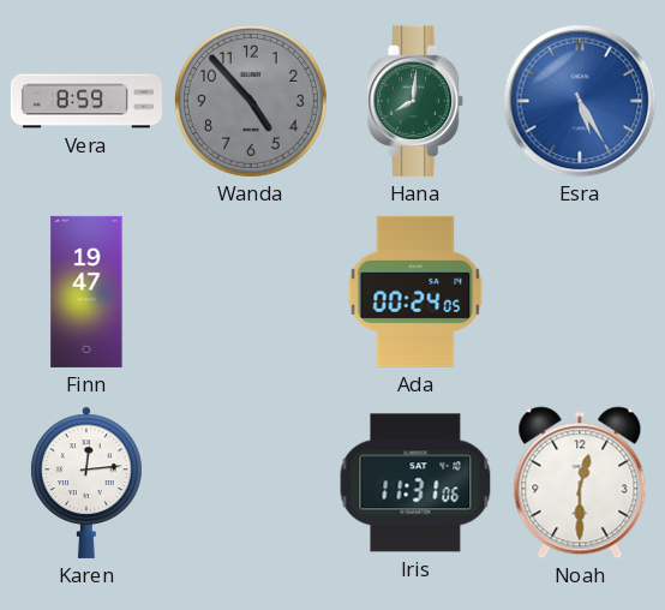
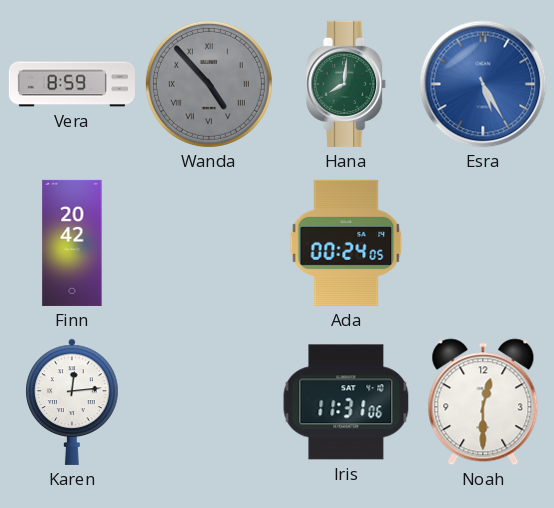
Wanda numerals: Arabic -> Roman
Finn: 19:47 -> 20:42
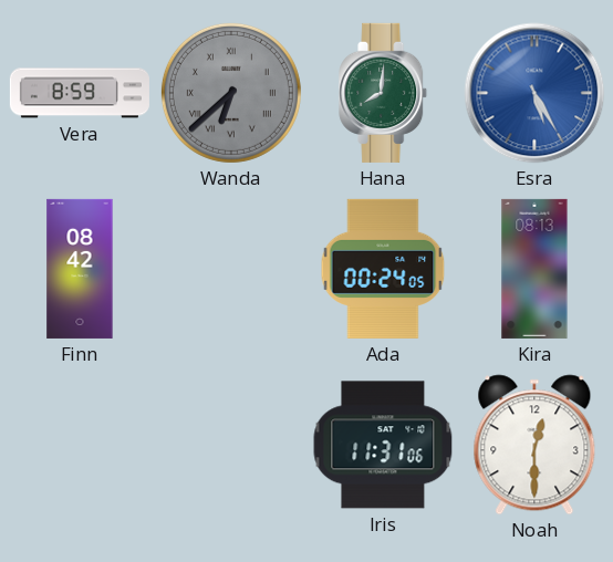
Wanda: 4:53 -> 6:38
Finn: 20:42 -> 08:42
Kira: none -> 08:13
Karen: 12:14 -> none
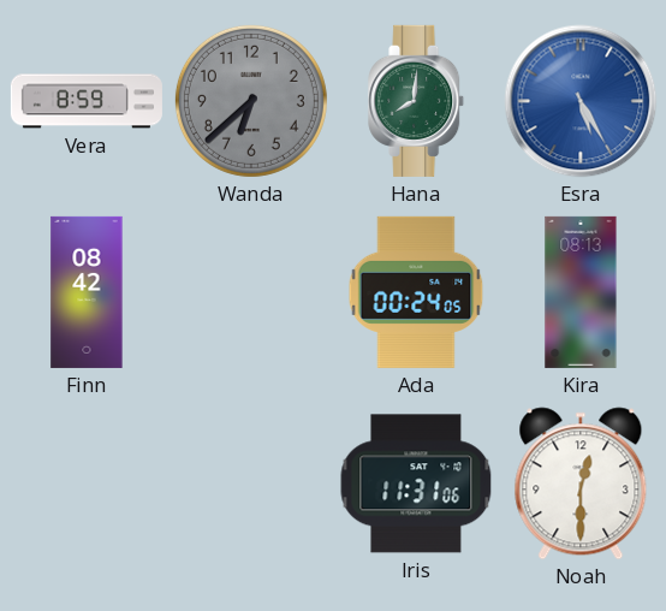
Wanda numerals: Roman -> Arabic
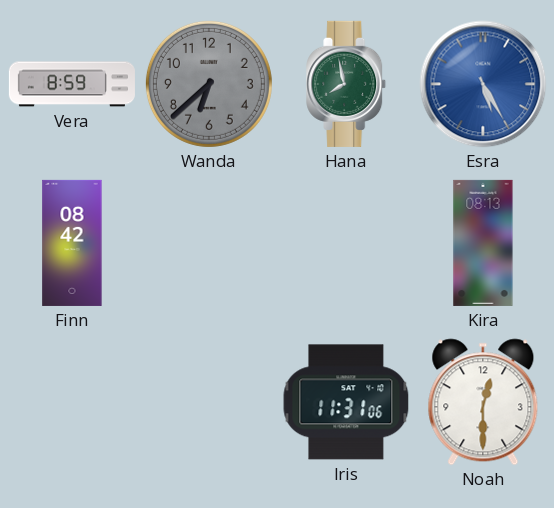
Hana: 8:01 -> 7:58
Ada: 00:24 -> none
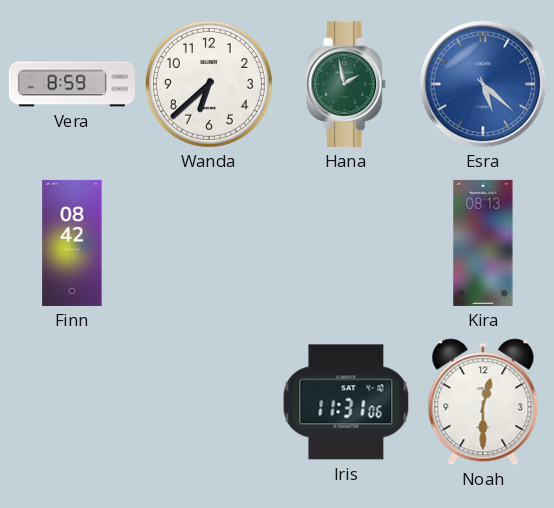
Wanda dial: grey -> white
Hana: 7:58 -> 1:58
Esra: 5:25 -> 5:22
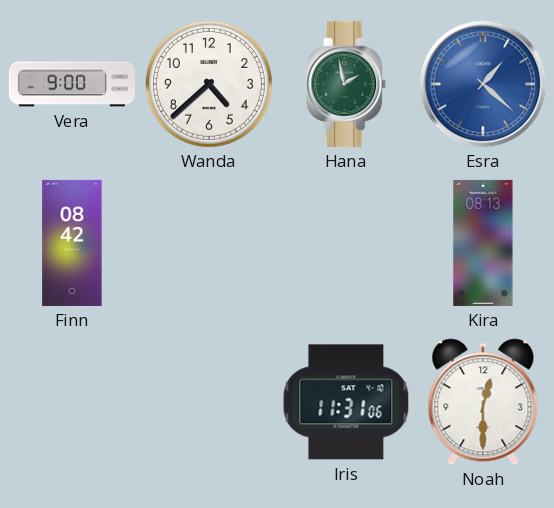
Vera: 8:59 -> 9:00
Wanda: 6:38 -> 4:38
Esra: 5:22 -> 1:22
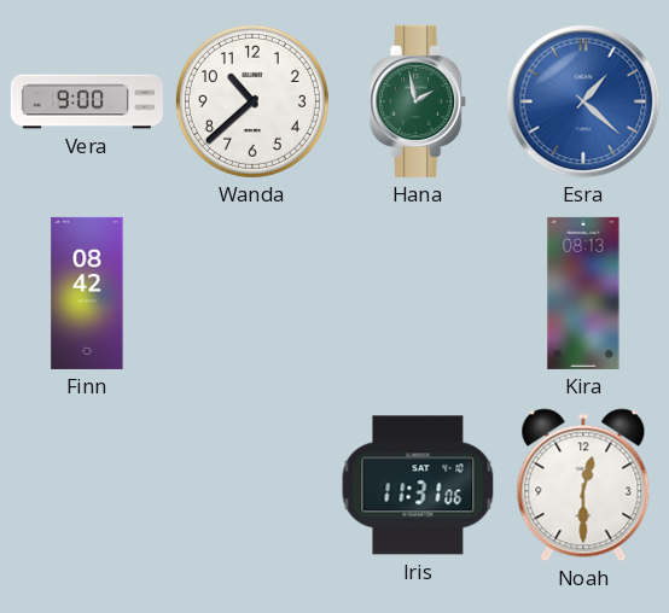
Wanda: 4:38 -> 10:38
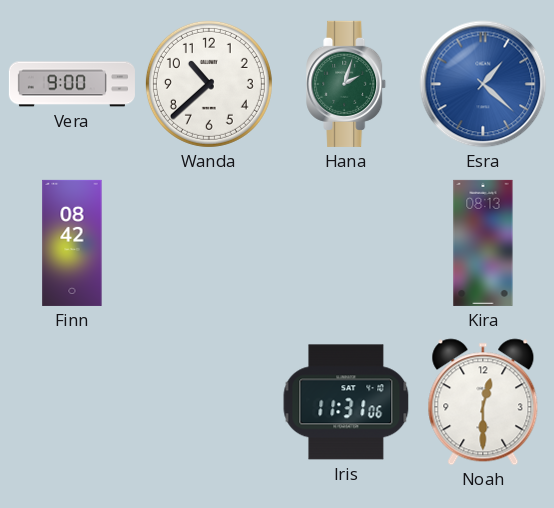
Hana: 1:58 -> 2:03
